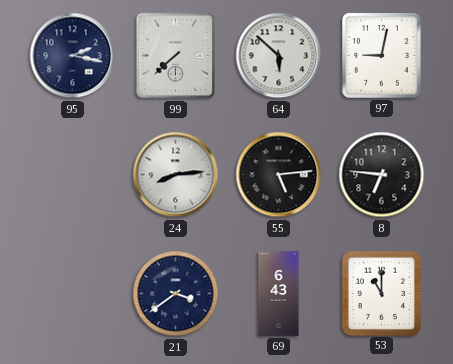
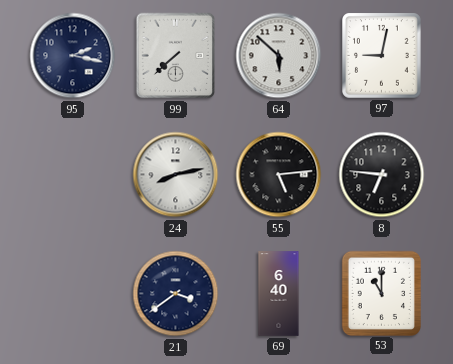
24: 8:14 -> 8:13
69: 6:43 -> 6:40
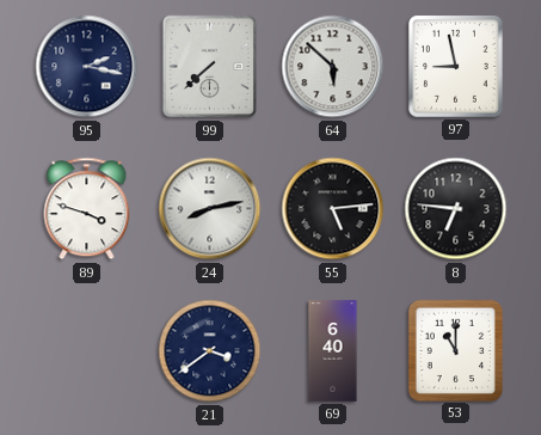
97: 9:02 -> 8:58
89: none -> 3:48
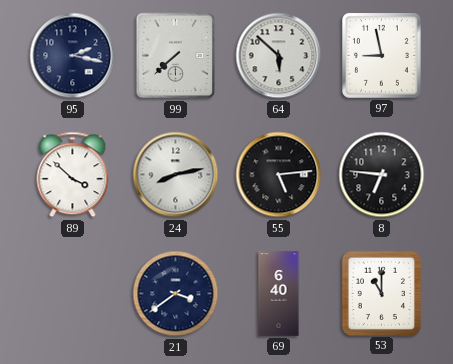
89: 3:48 -> 3:52
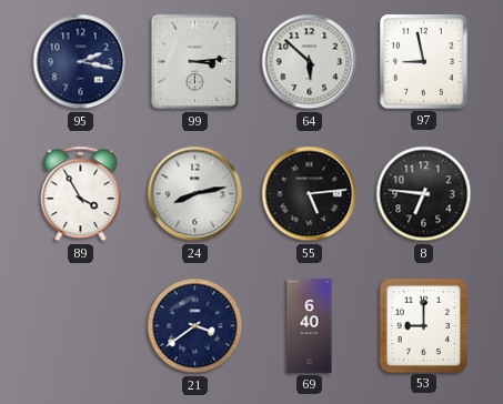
99: 7:38 -> 3:14
89: 3:52 -> 3:55
53: 11:00 -> 9:00
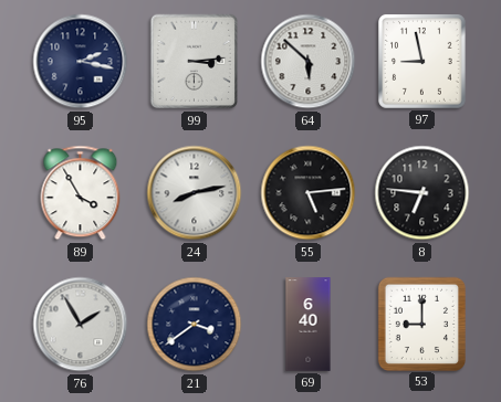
76: none -> 1:55
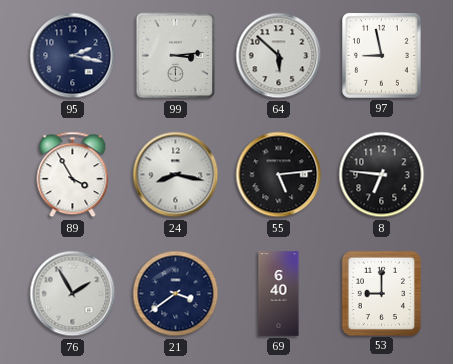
24: 8:13 -> 8:17
